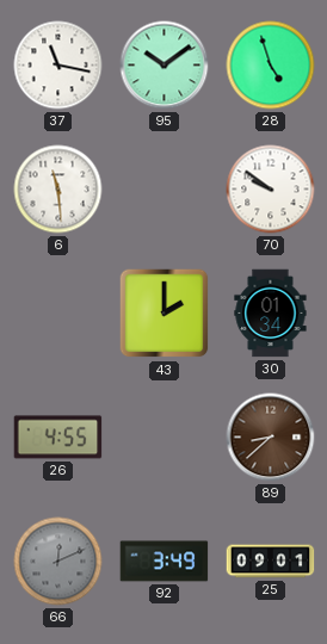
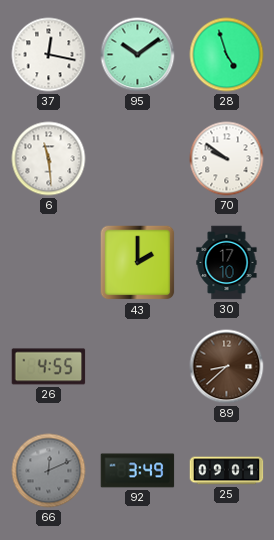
37: 11:17 -> 12:17
30: 01:34 -> 17:10
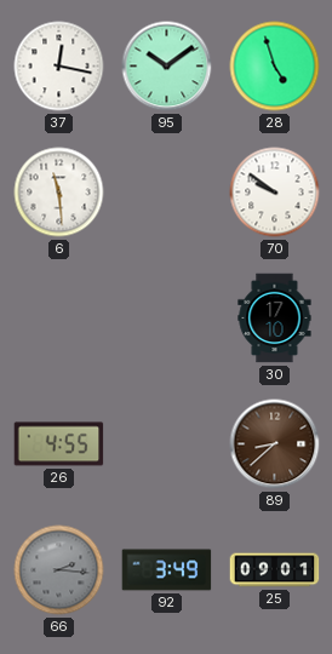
43: 2:00 -> none
66: 12:11 -> 2:16
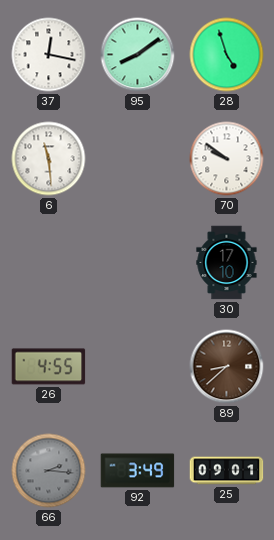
95: 10:09 -> 8:09
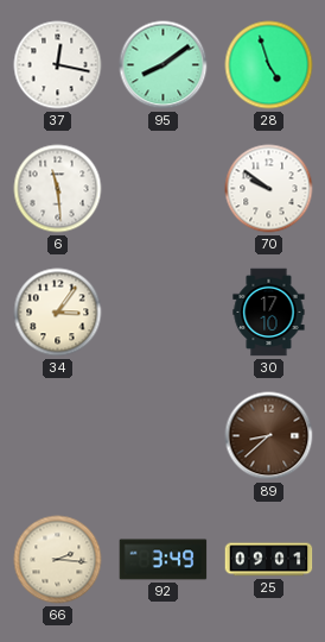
34: none -> 3:06
26: 4:55 -> none
66 dial: grey -> cream
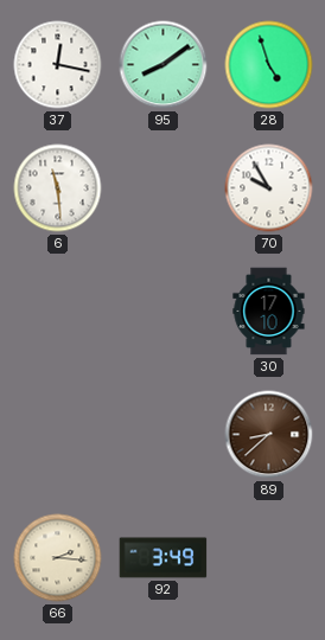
70: 9:51 -> 9:55
34: 3:06 -> none
25: 09:01 -> none
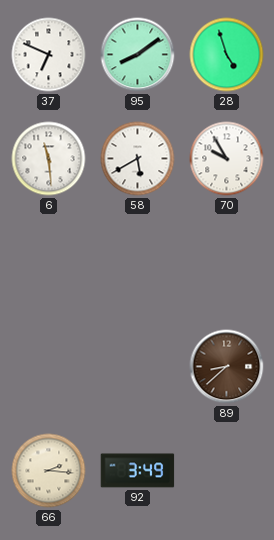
37: 12:17 -> 6:49
58: none -> 5:40
30: 17:10 -> none
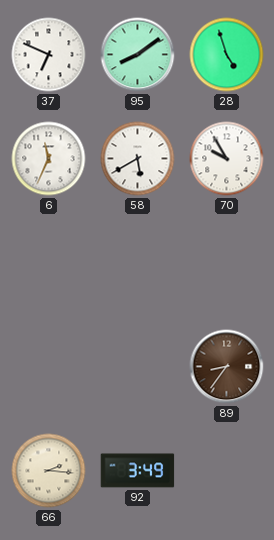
6: 11:29 -> 11:34
89: 8:38 -> 8:36
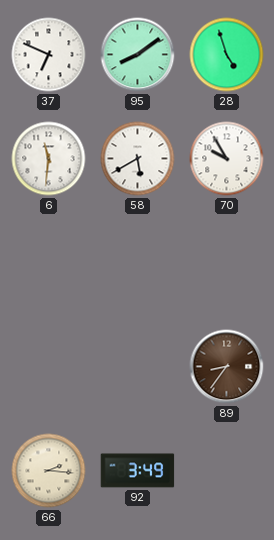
6: 11:34 -> 11:31
